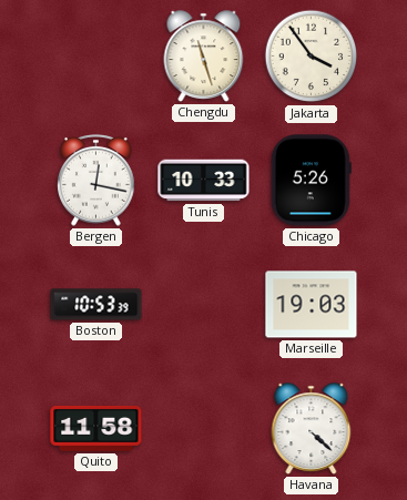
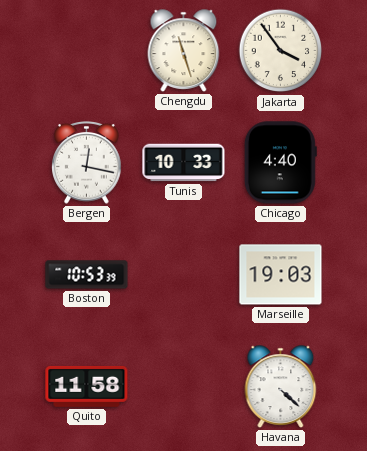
Chicago: 5:26 -> 4:40
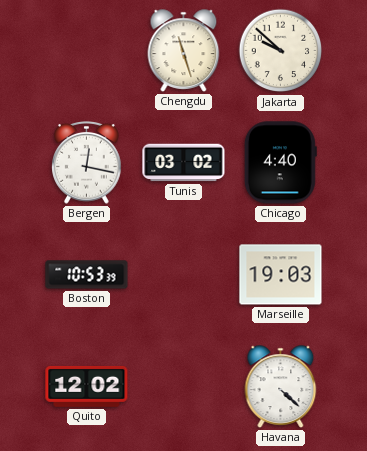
Jakarta: 3:54 -> 9:52
Tunis: 10:33 -> 03:02
Quito: 11:58 -> 12:02
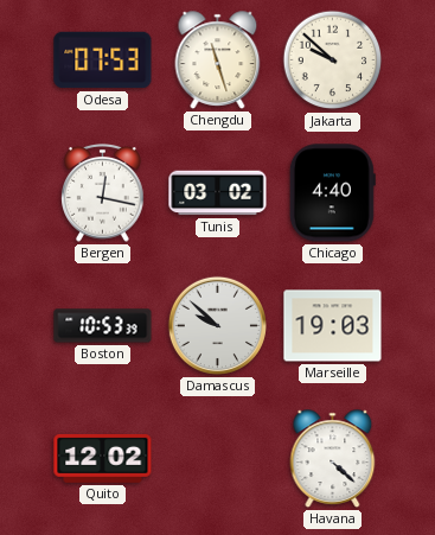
Odesa: none -> 07:53
Damascus: none -> 9:52
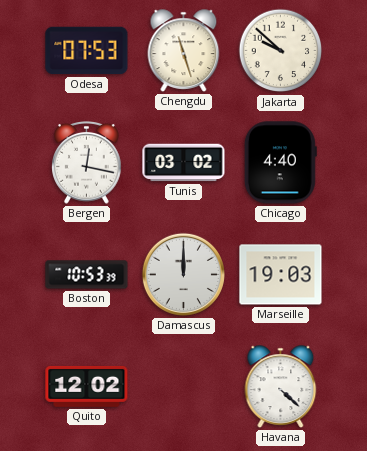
Damascus: 9:52 -> 12:00
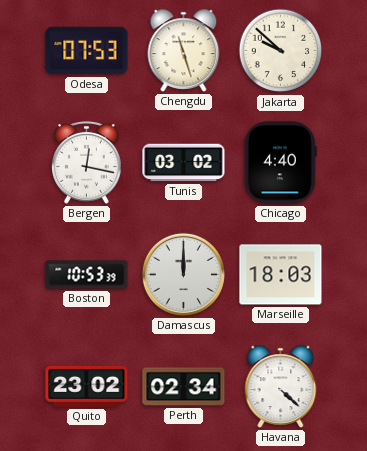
Marseille: 19:03 -> 18:03
Quito: 12:02 -> 23:02
Perth: none -> 02:34
